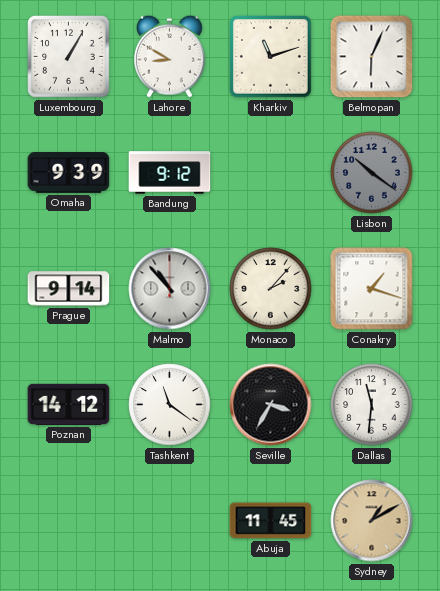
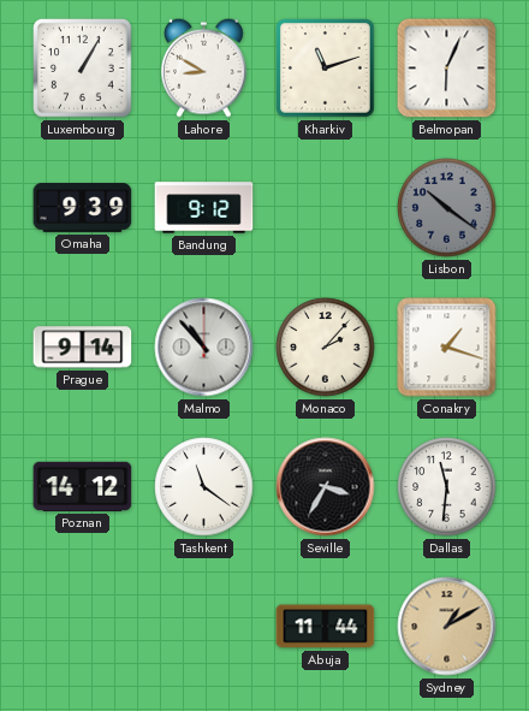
Abuja: 11:45 -> 11:44
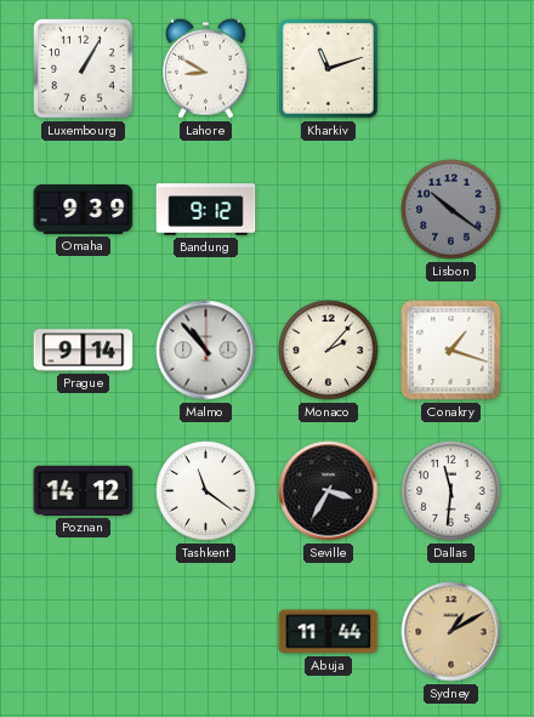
Belmopan: 6:04 -> none
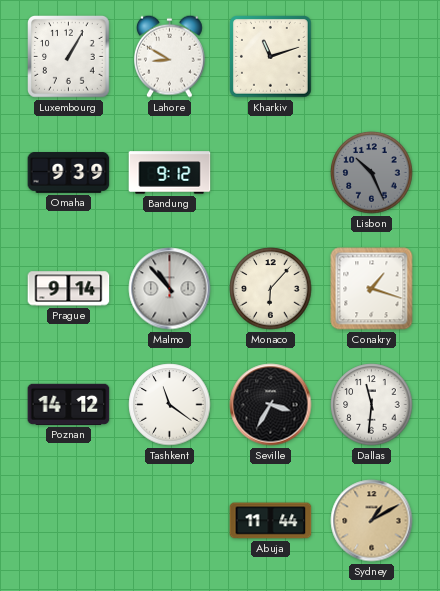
Lisbon: 10:21 -> 10:26
Monaco: 2:07 -> 6:07
